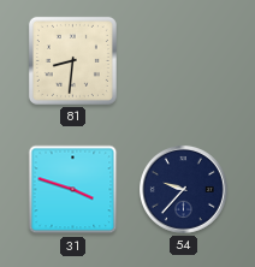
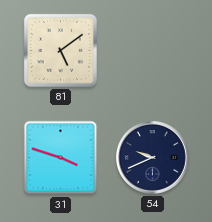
81: 8:31 -> 5:09
54: 9:37 -> 9:41
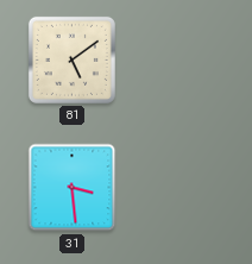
31: 3:48 -> 3:29
54: 9:41 -> none
